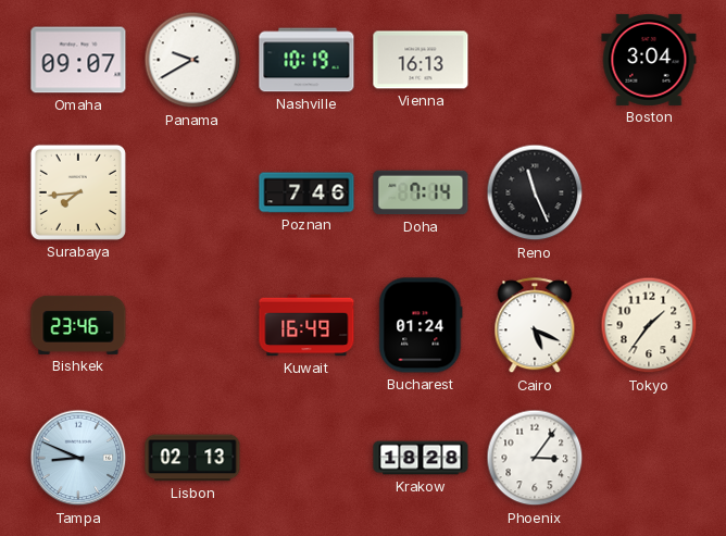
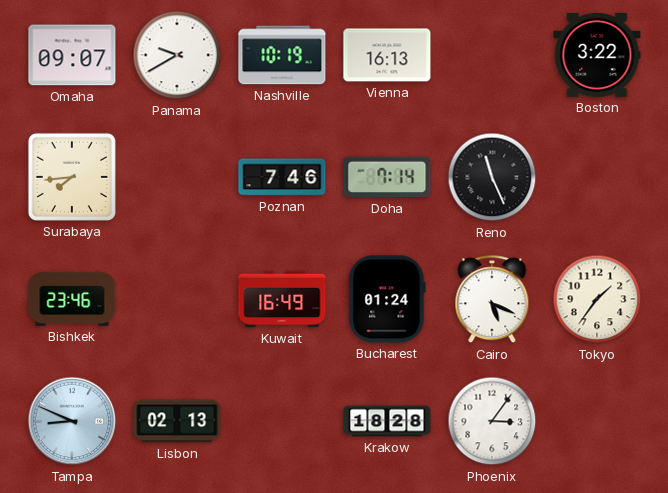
Boston: 3:04 -> 3:22
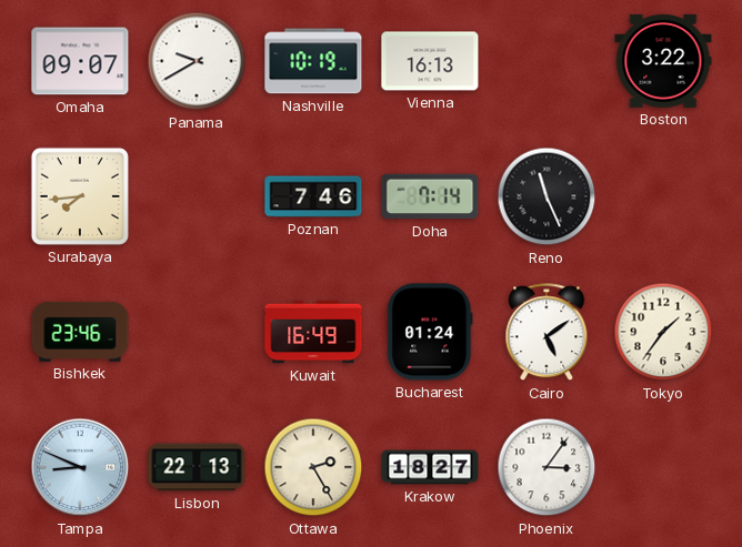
Cairo: 5:19 -> 5:09
Lisbon: 02:13 -> 22:13
Ottawa: none -> 2:25
Krakow: 18:28 -> 18:27
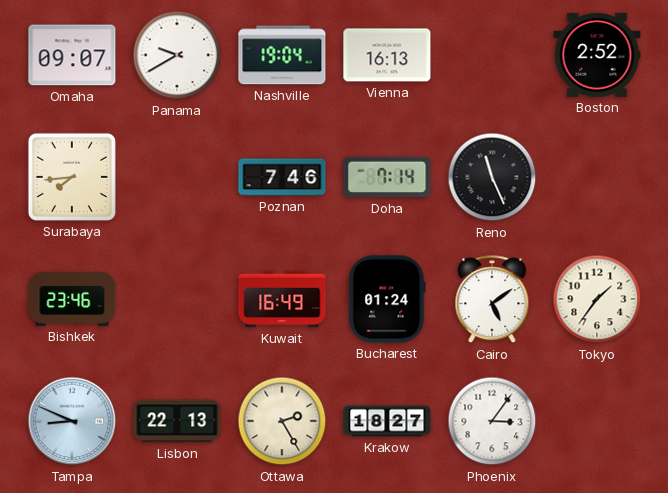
Nashville: 10:19 -> 19:04
Boston: 3:22 -> 2:52
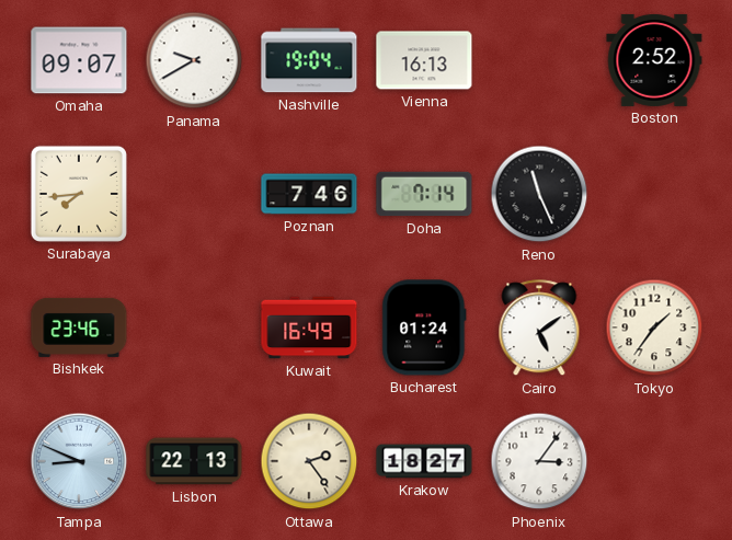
Ottawa: 2:25 -> 2:24
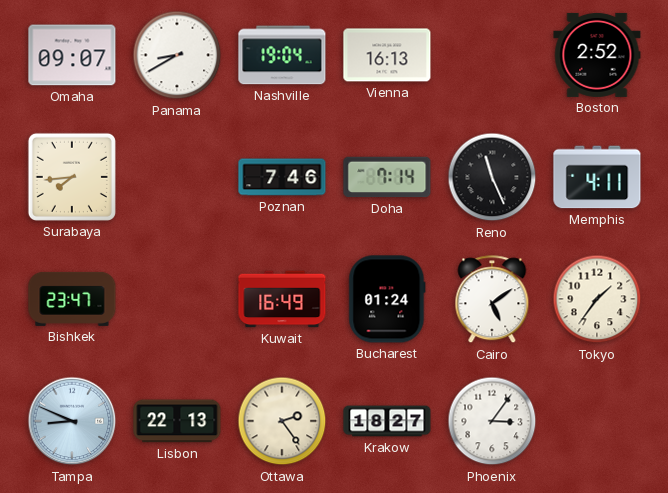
Panama: 9:40 -> 8:40
Memphis: none -> 4:11
Bishkek: 23:46 -> 23:47
